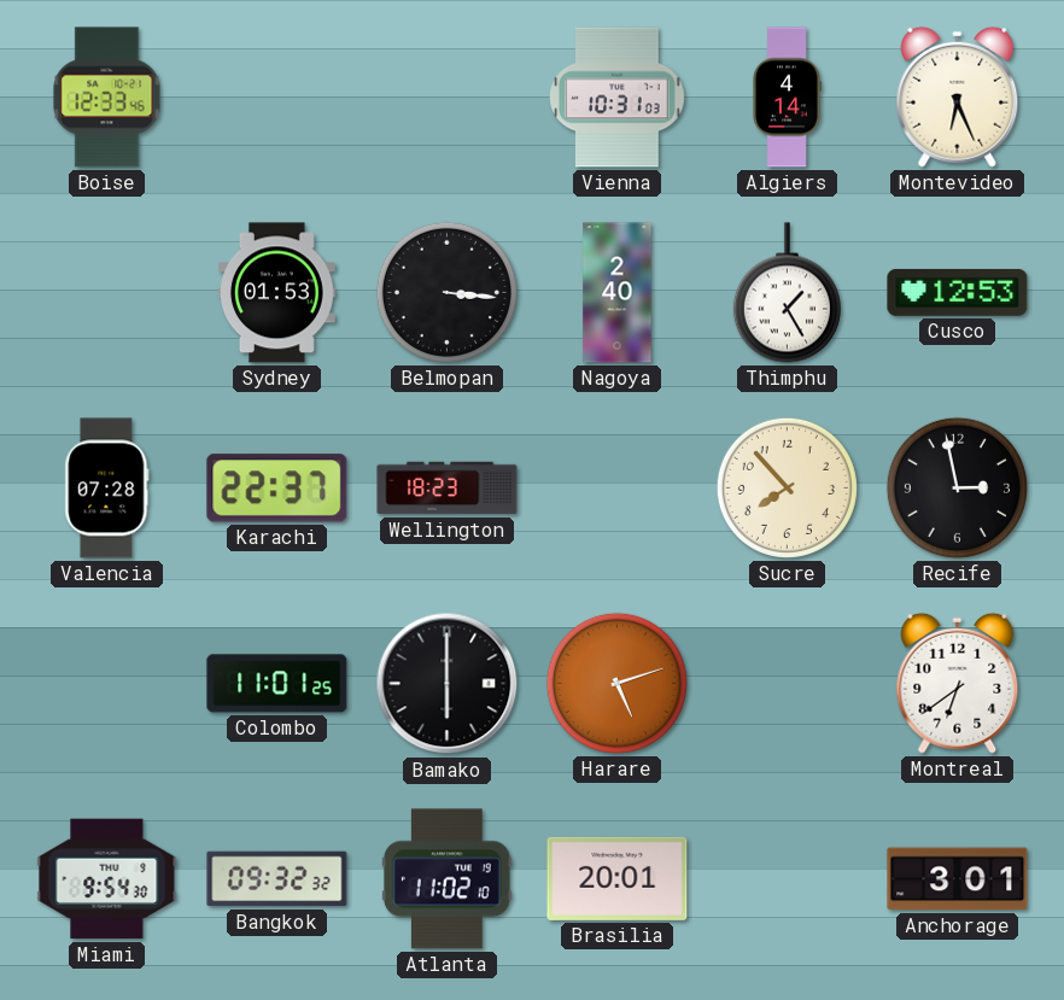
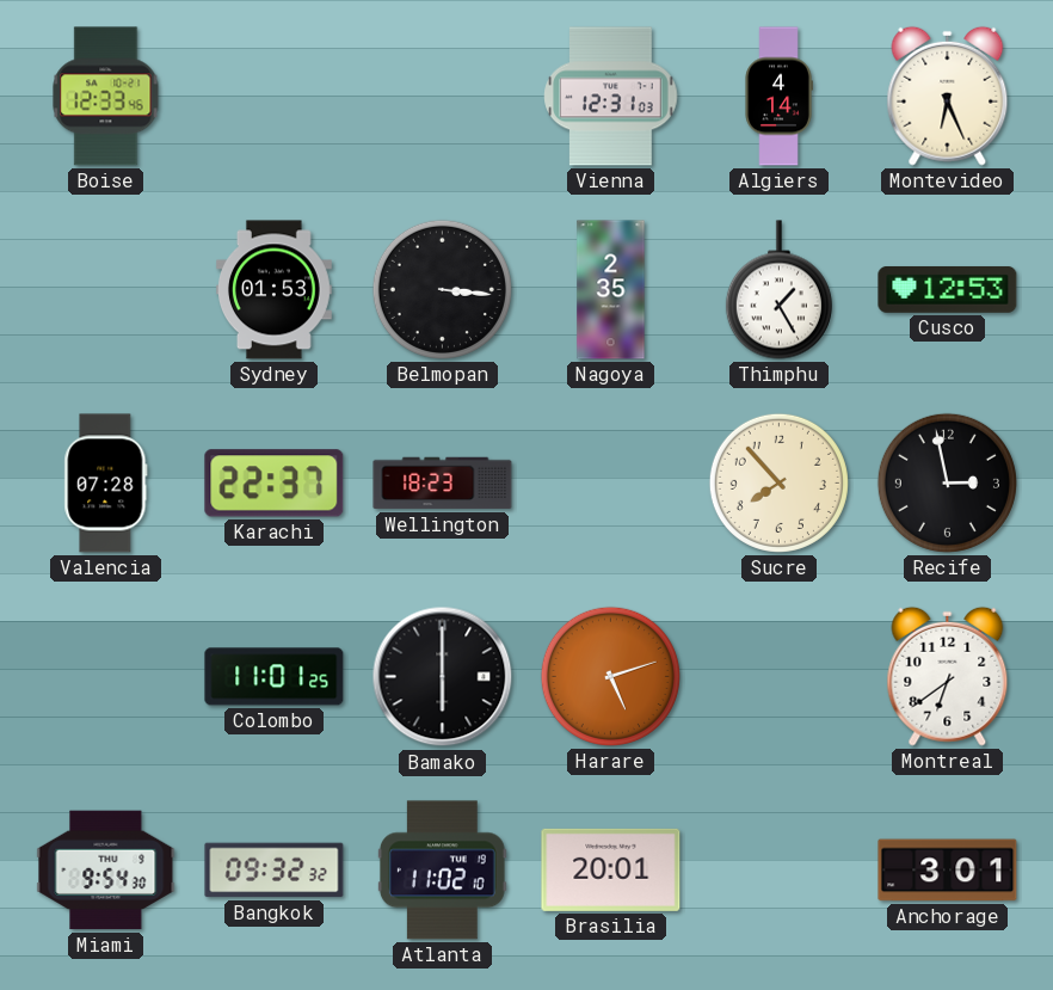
Vienna: 10:31 -> 12:31
Nagoya: 2:40 -> 2:35
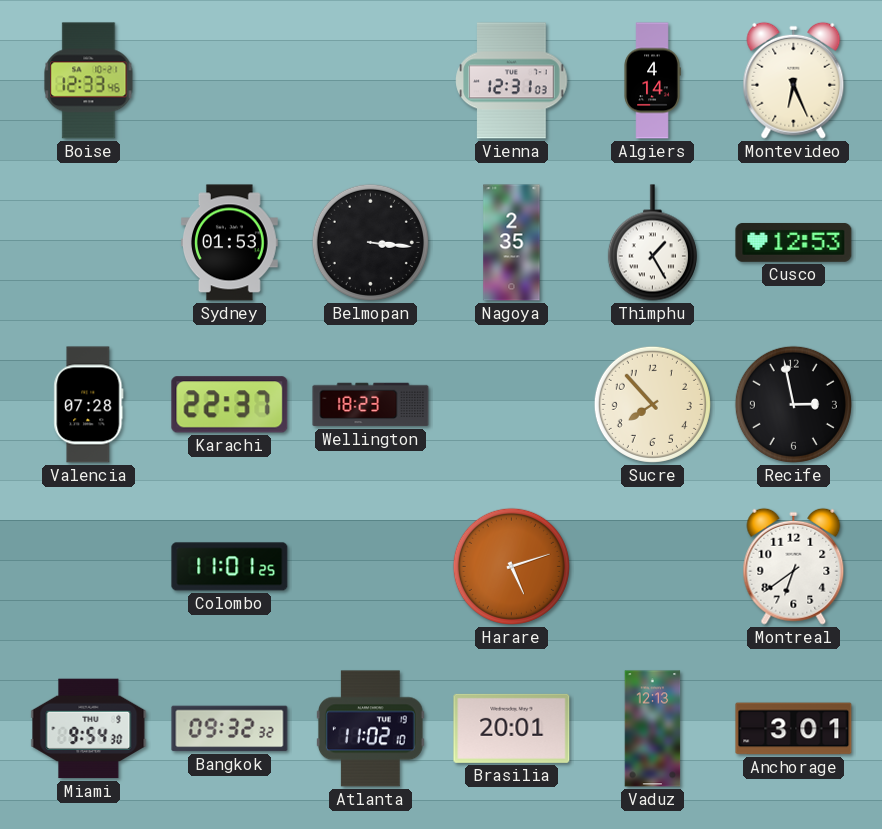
Bamako: 6:00 -> none
Vaduz: none -> 12:13
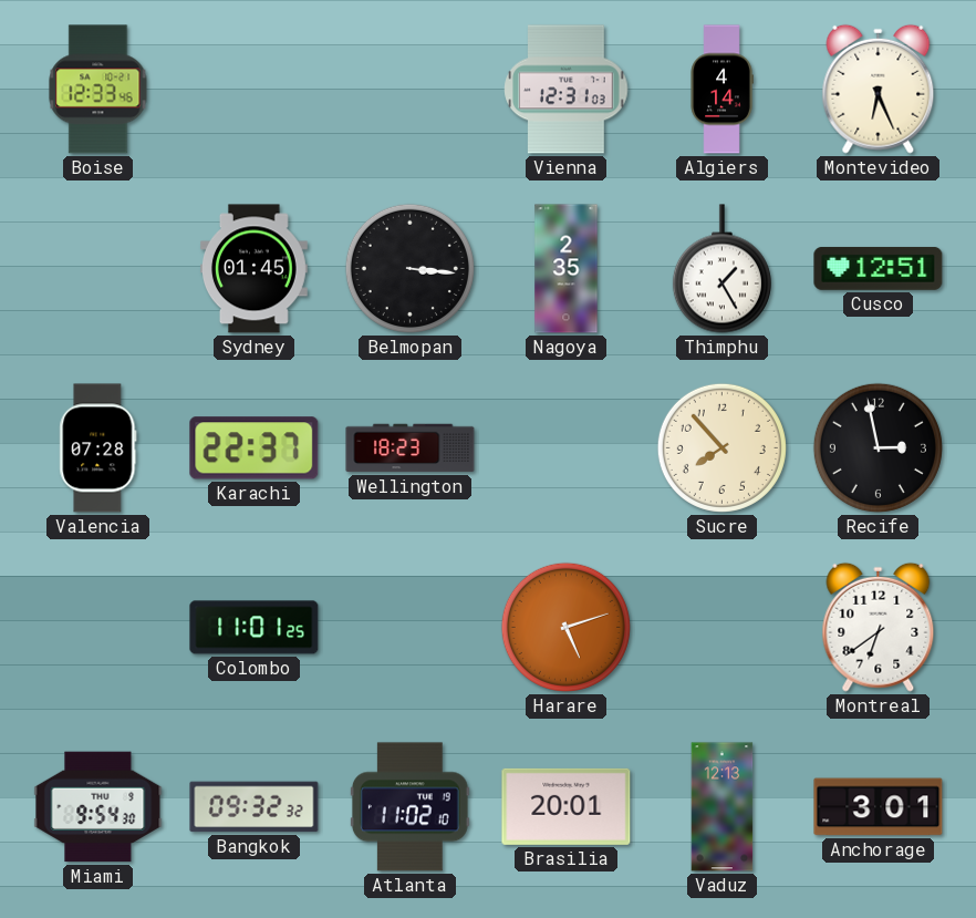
Sydney: 01:53 -> 01:45
Cusco: 12:53 -> 12:51
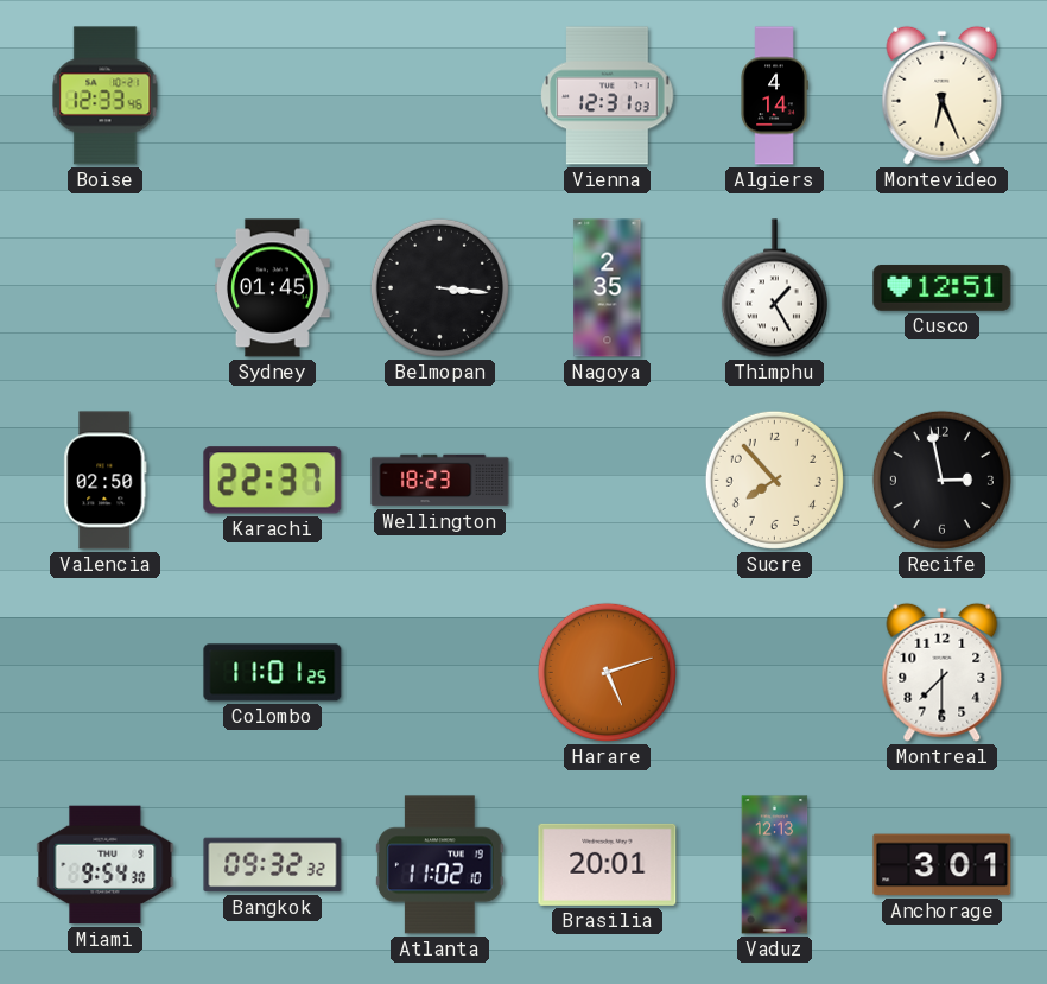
Valencia: 07:28 -> 02:50
Montreal: 6:39 -> 7:30
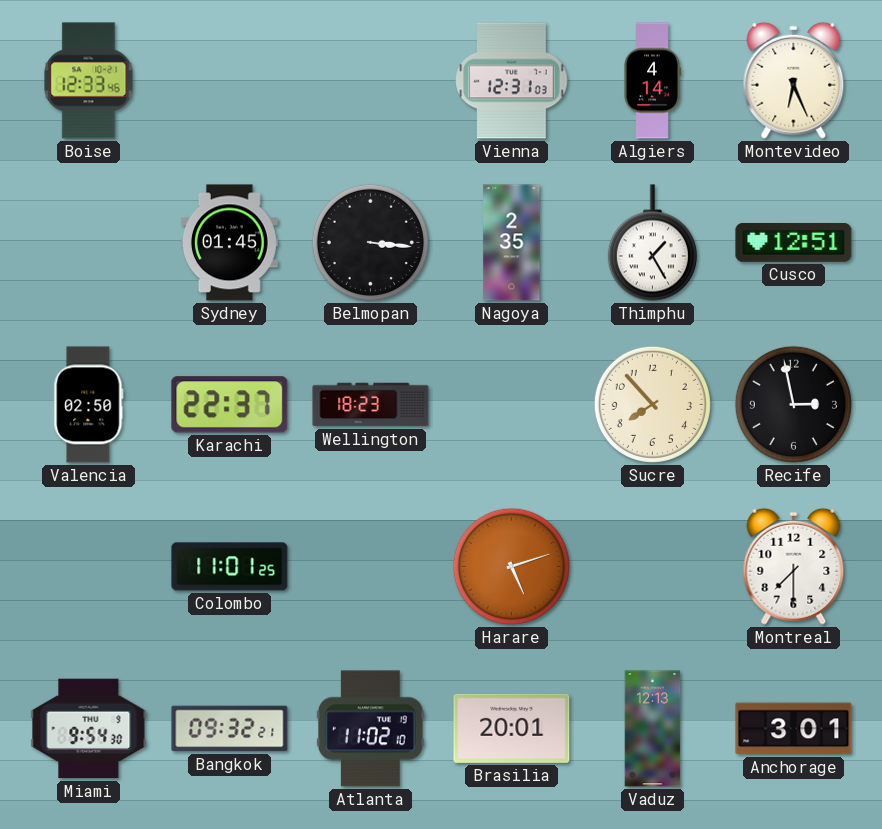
Bangkok: 09:32:32 -> 09:32:21
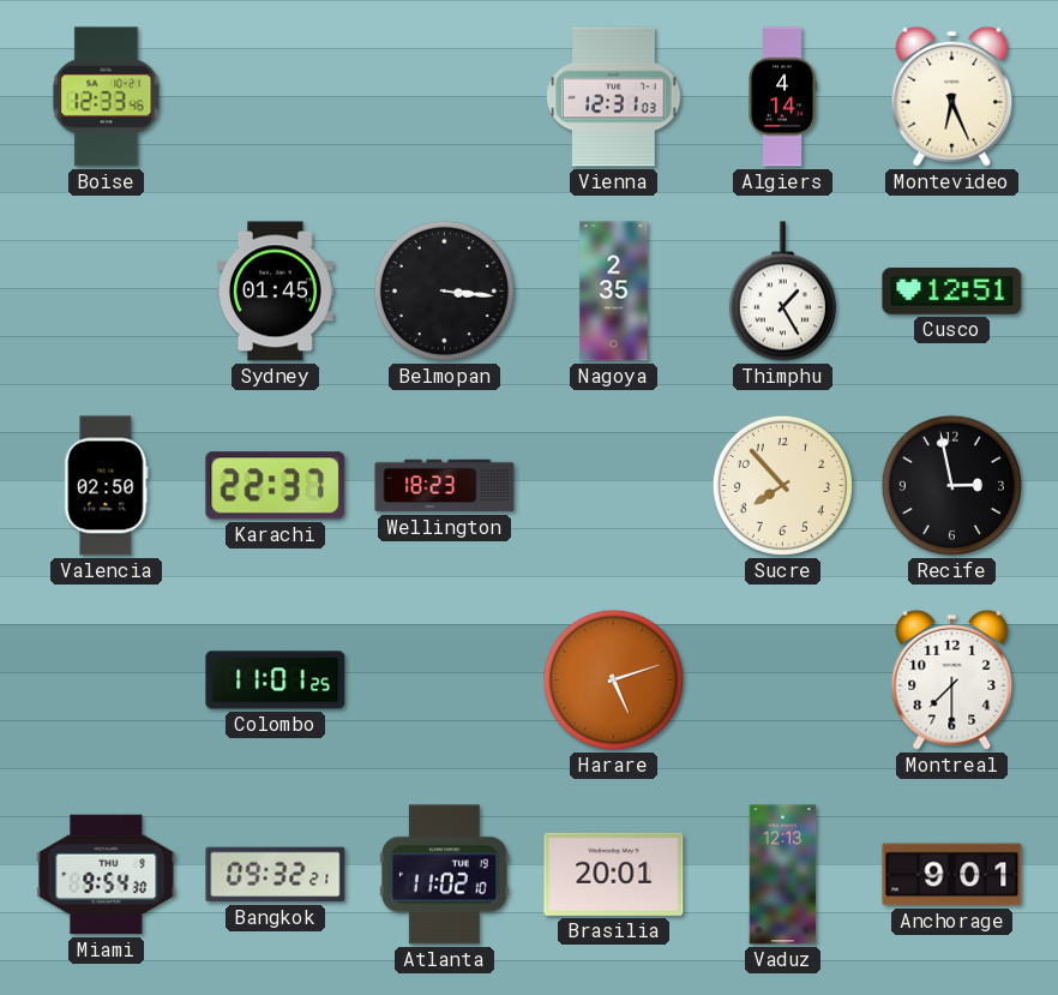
Anchorage: 3:01 -> 9:01
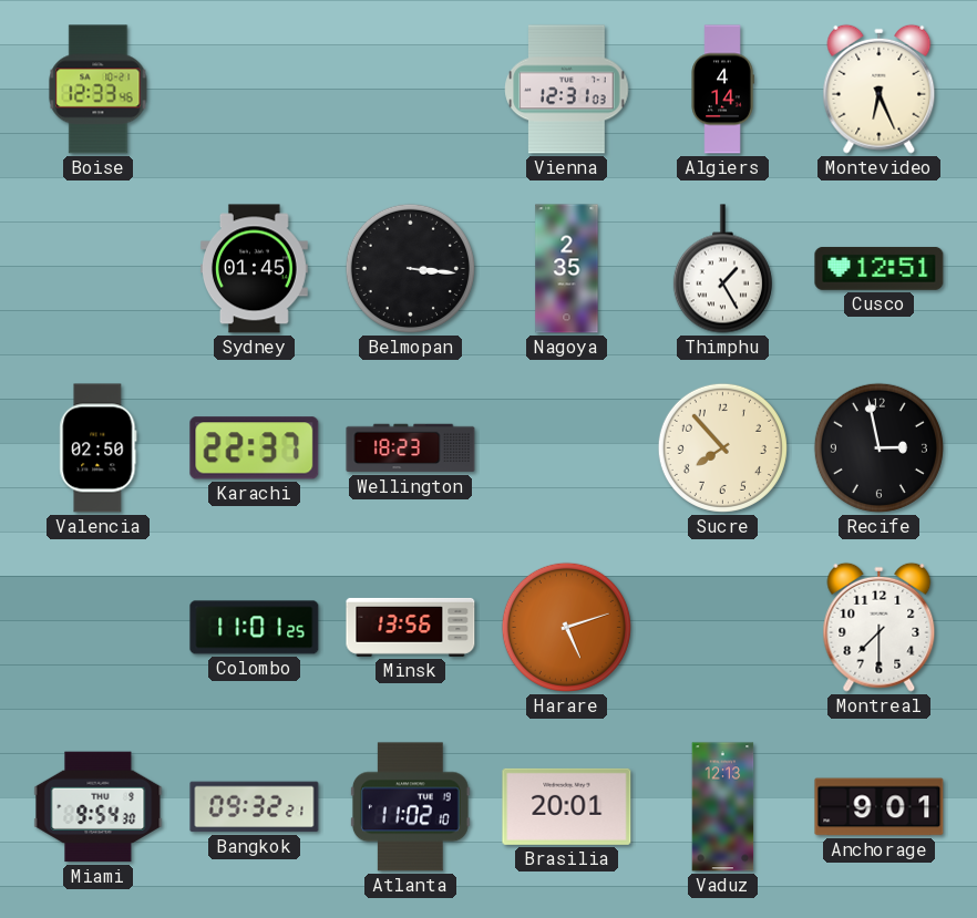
Minsk: none -> 13:56
